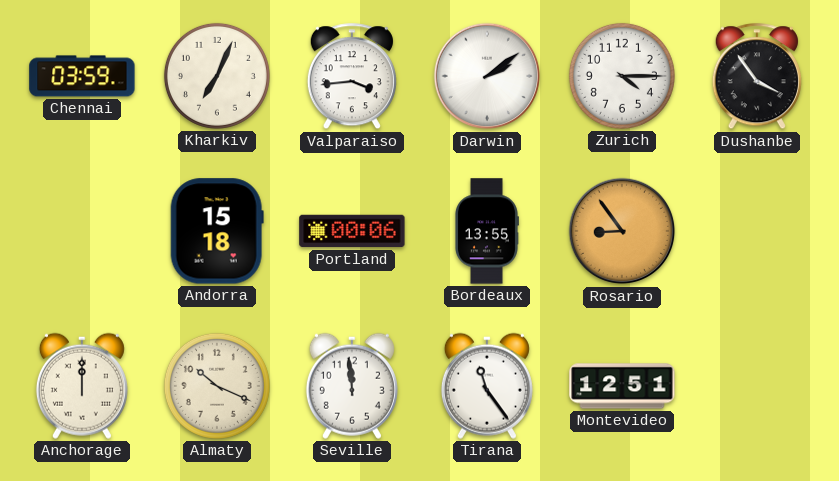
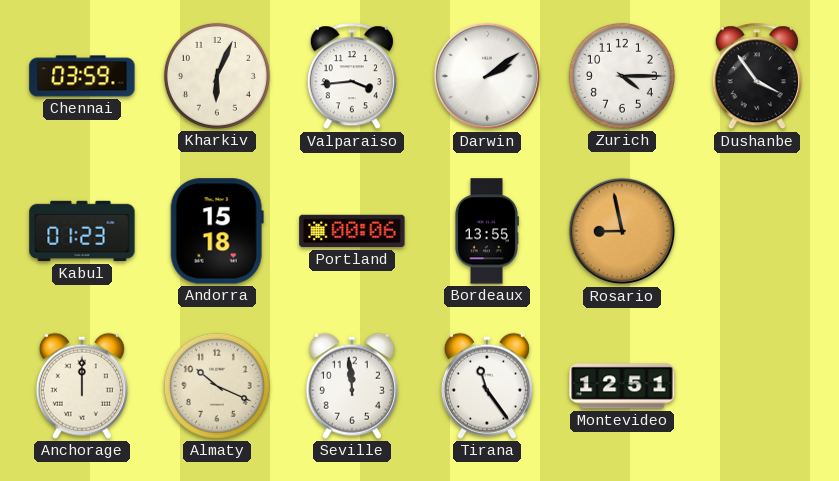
Kharkiv: 7:04 -> 6:04
Kabul: none -> 01:23
Rosario: 8:54 -> 8:58
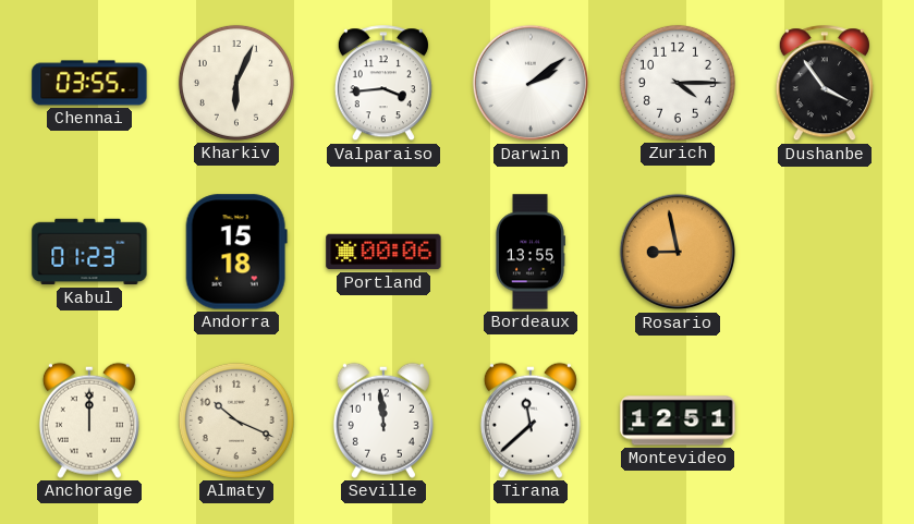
Chennai: 03:59 -> 03:55
Tirana: 11:24 -> 11:38
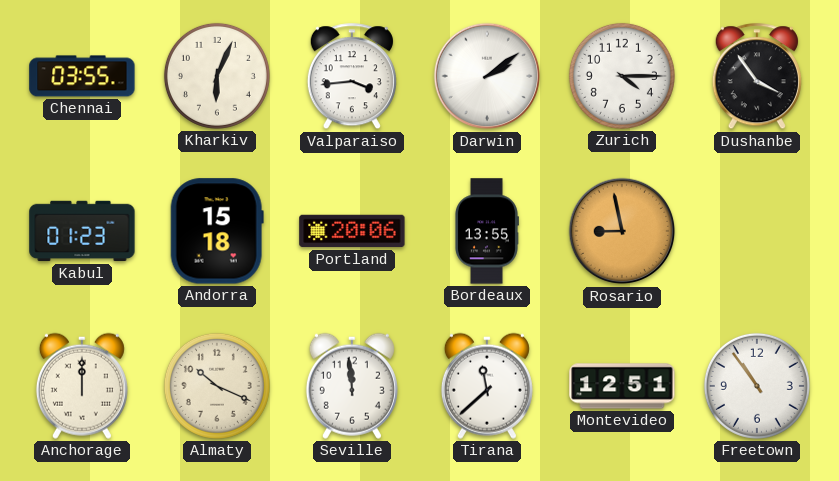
Portland: 00:06 -> 20:06
Freetown: none -> 10:54
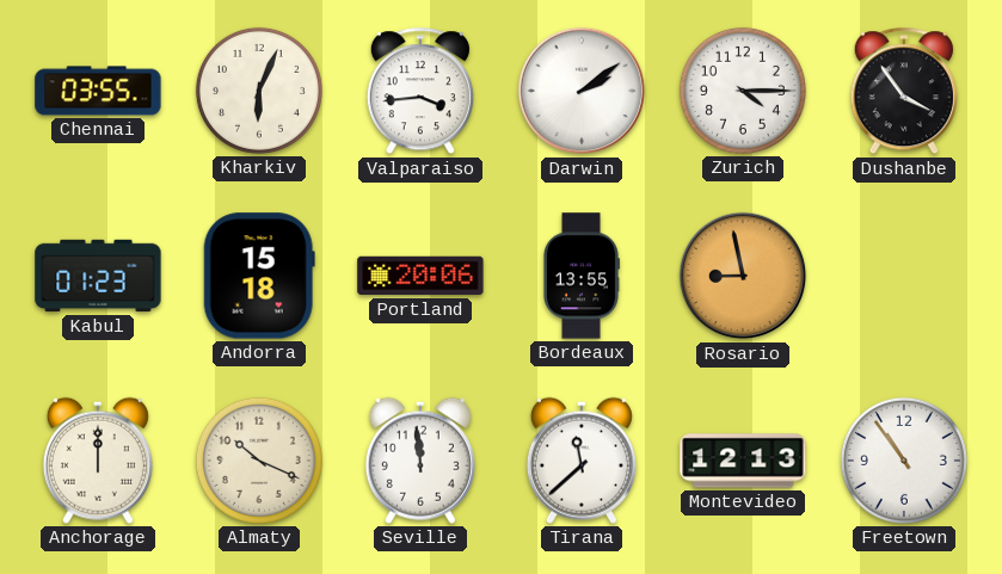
Montevideo: 12:51 -> 12:13
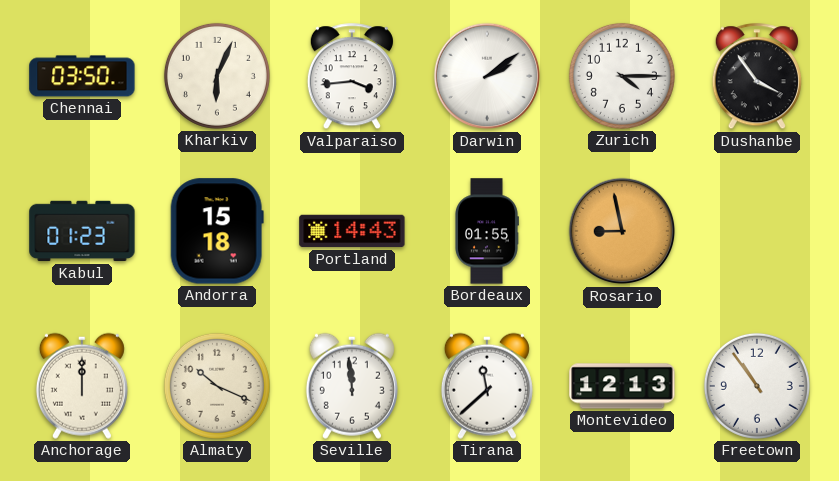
Chennai: 03:55 -> 03:50
Portland: 20:06 -> 14:43
Bordeaux: 13:55 -> 01:55
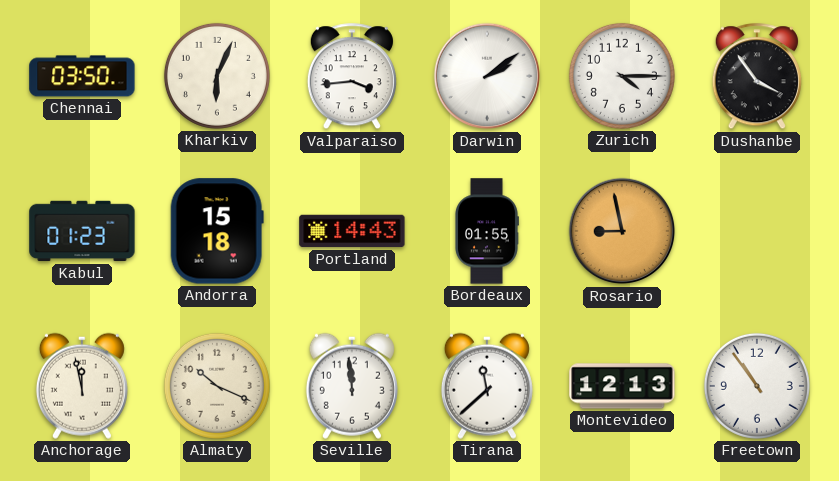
Anchorage: 12:00 -> 11:58
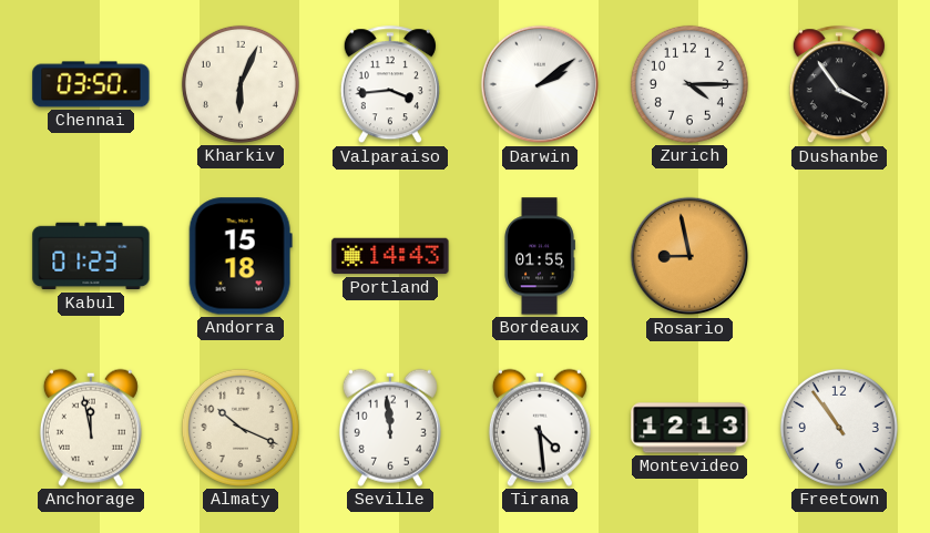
Tirana: 11:38 -> 4:29
